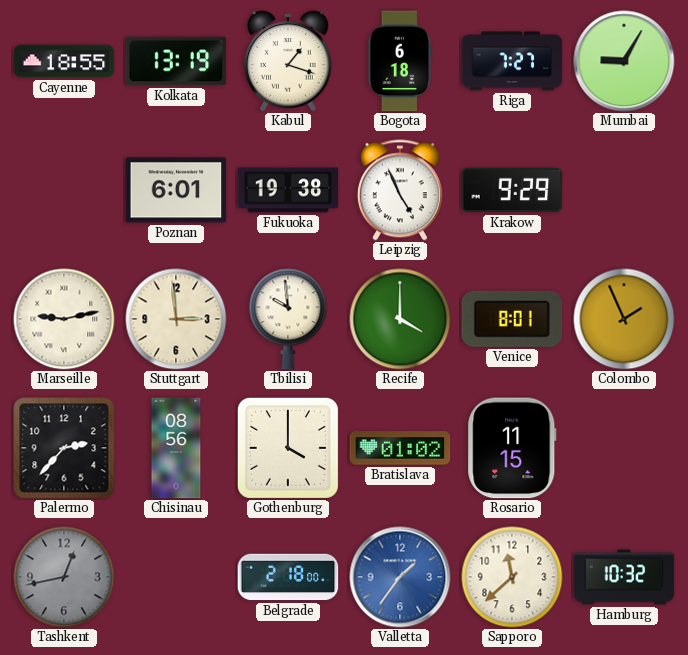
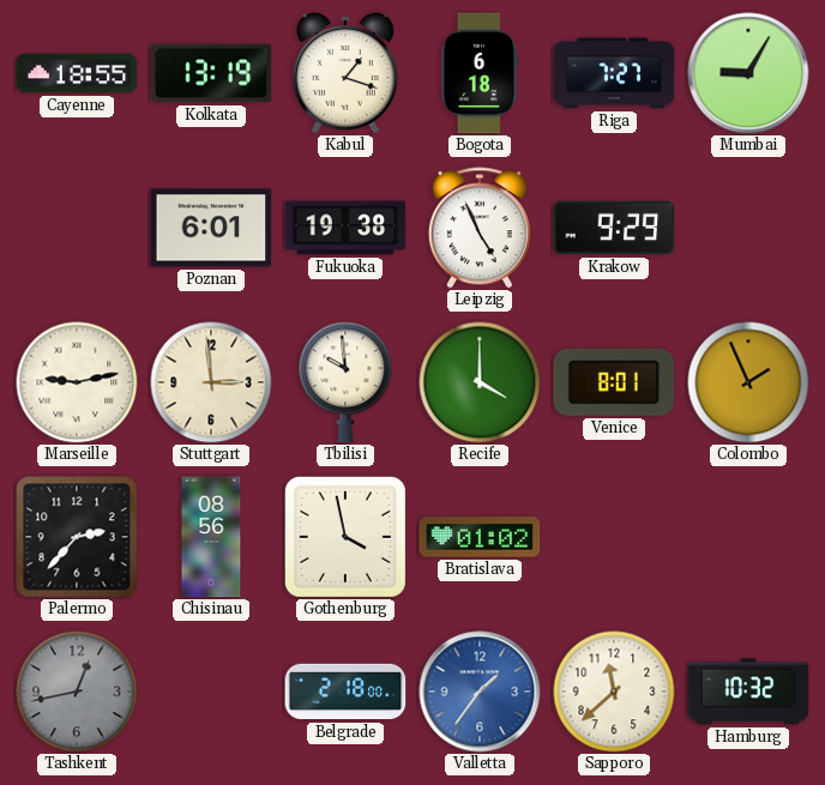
Gothenburg: 4:00 -> 3:58
Rosario: 11:15 -> none
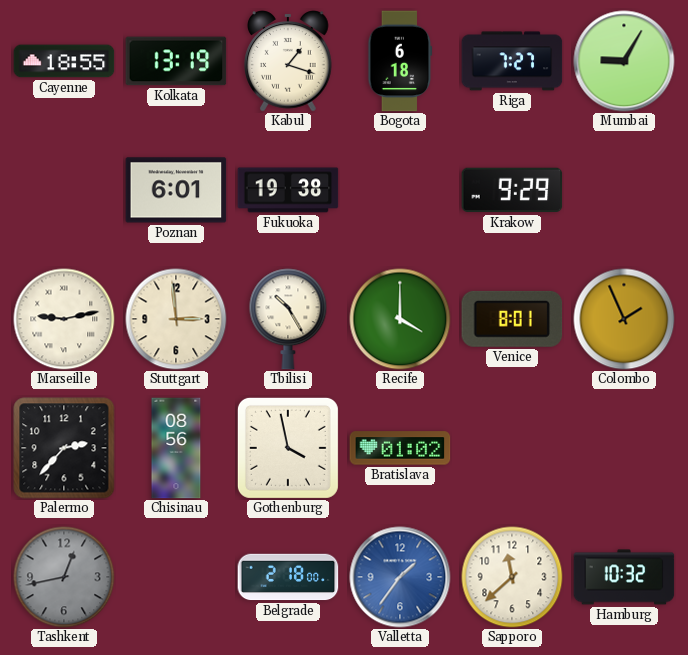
Leipzig: 4:56 -> none
Tbilisi: 9:59 -> 10:25
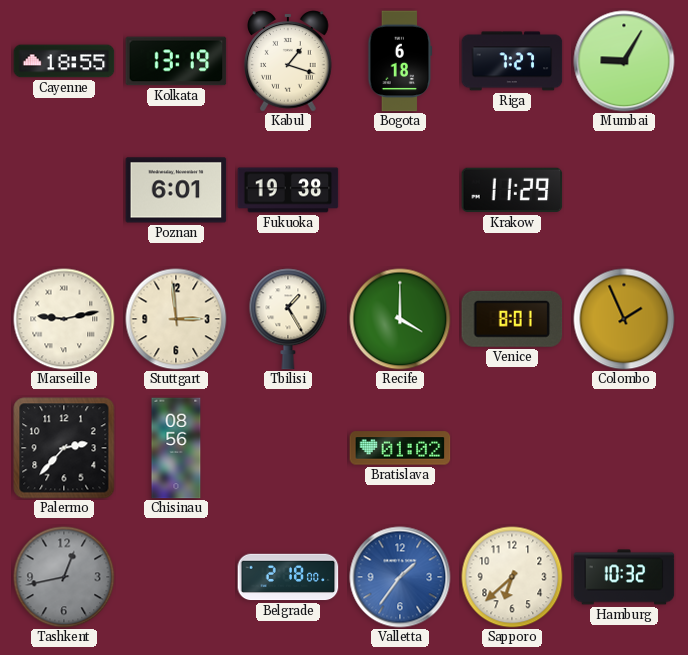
Krakow: 9:29 -> 11:29
Tbilisi: 10:25 -> 1:25
Gothenburg: 3:58 -> none
Sapporo: 11:38 -> 6:38
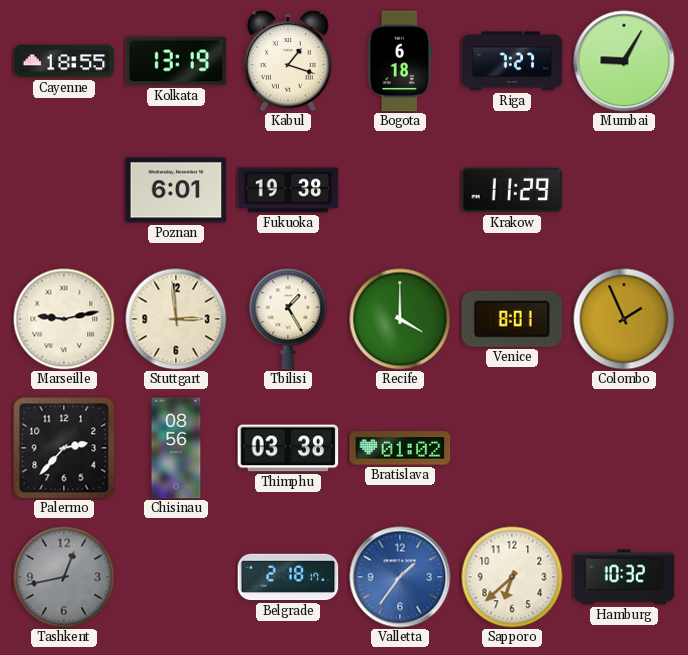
Thimphu: none -> 03:38
Belgrade: 2:18:00 -> 2:18:17
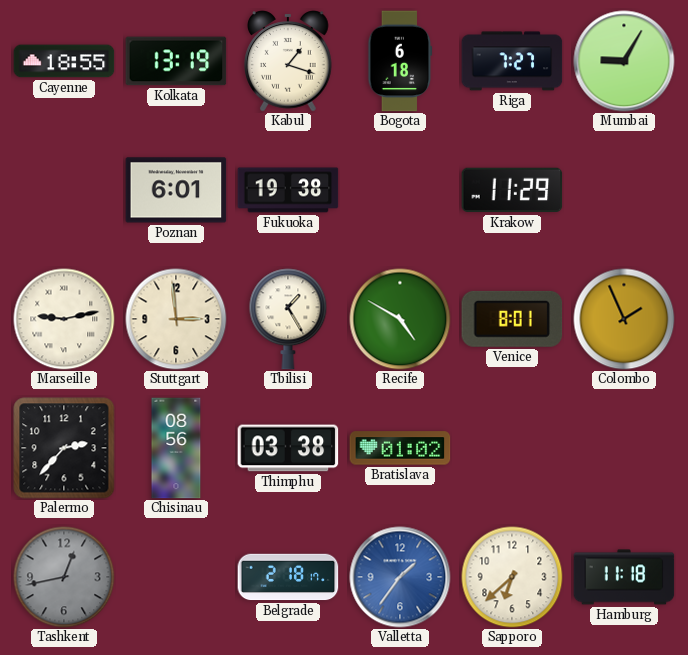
Recife: 4:00 -> 4:50
Hamburg: 10:32 -> 11:18
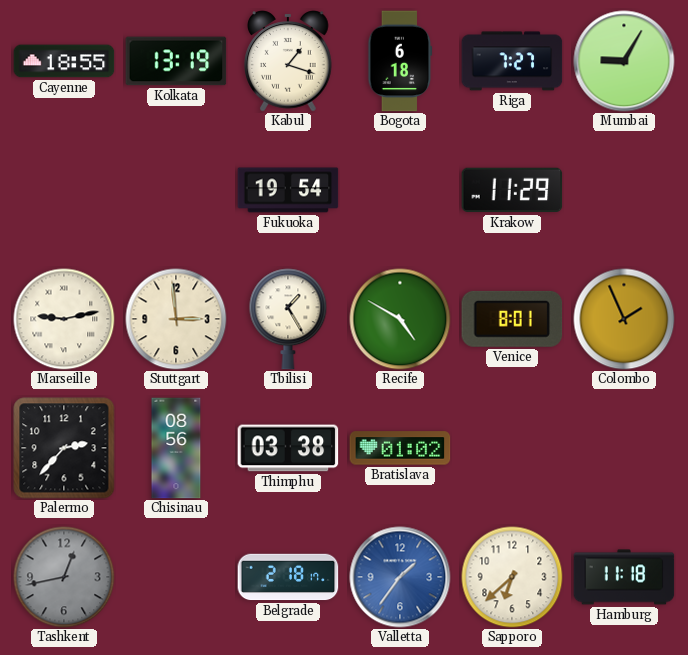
Poznan: 6:01 -> none
Fukuoka: 19:38 -> 19:54
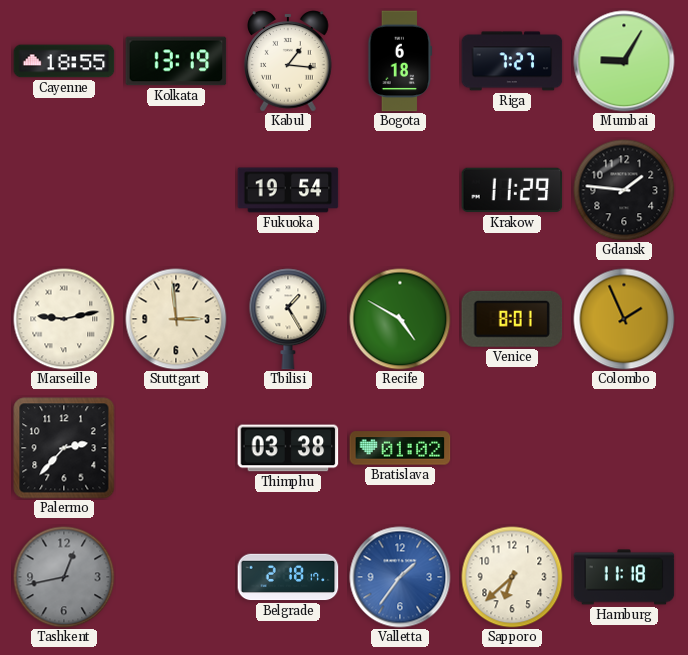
Kabul: 1:18 -> 1:16
Gdansk: none -> 1:46
Chisinau: 08:56 -> none
